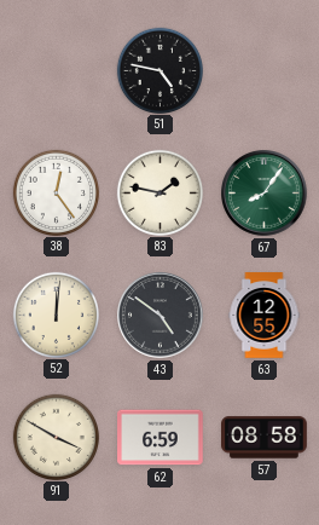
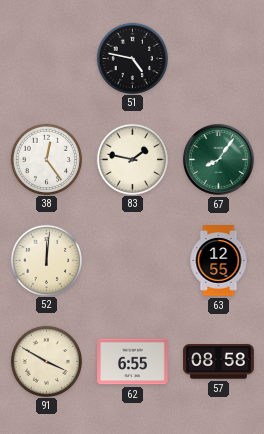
43: 4:51 -> none
62: 6:59 -> 6:55
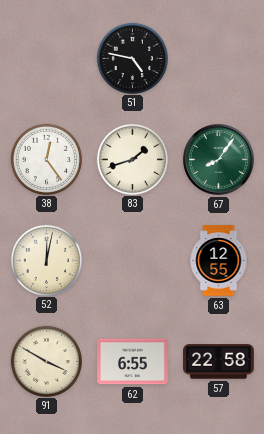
83: 1:47 -> 1:42
52: 12:01 -> 12:02
57: 08:58 -> 22:58
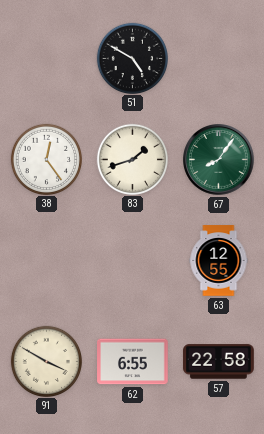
51: 4:47 -> 4:50
52: 12:02 -> none
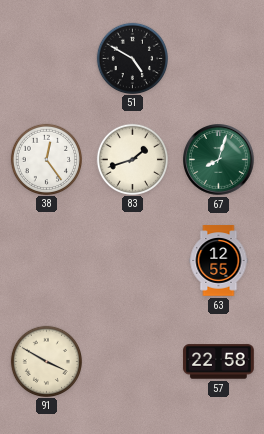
67: 8:06 -> 8:03
62: 6:55 -> none
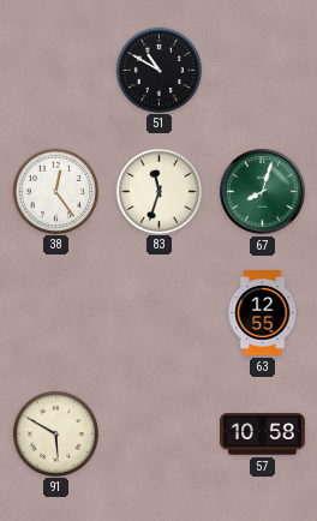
51: 4:50 -> 10:50
83: 1:42 -> 11:33
91: 3:50 -> 5:50
57: 22:58 -> 10:58
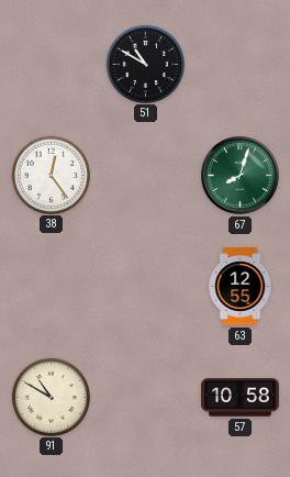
83: 11:33 -> none
91: 5:50 -> 10:50
